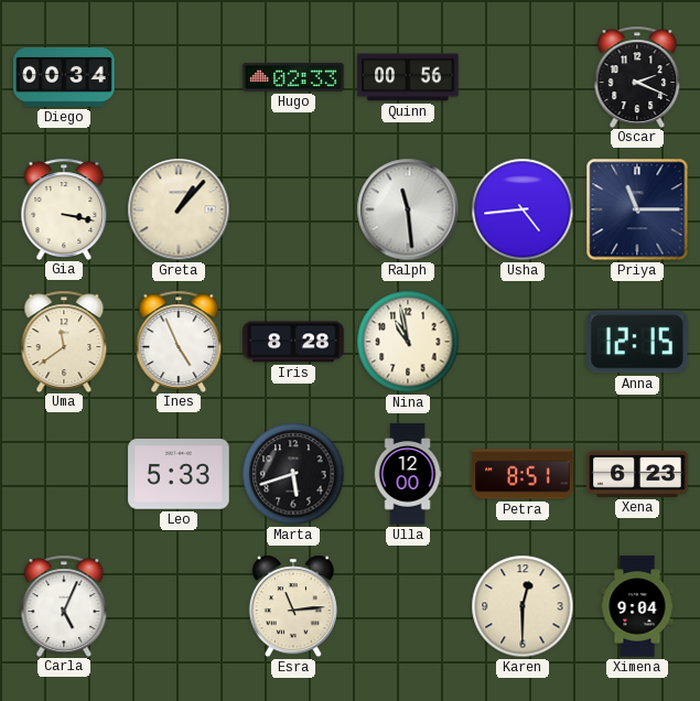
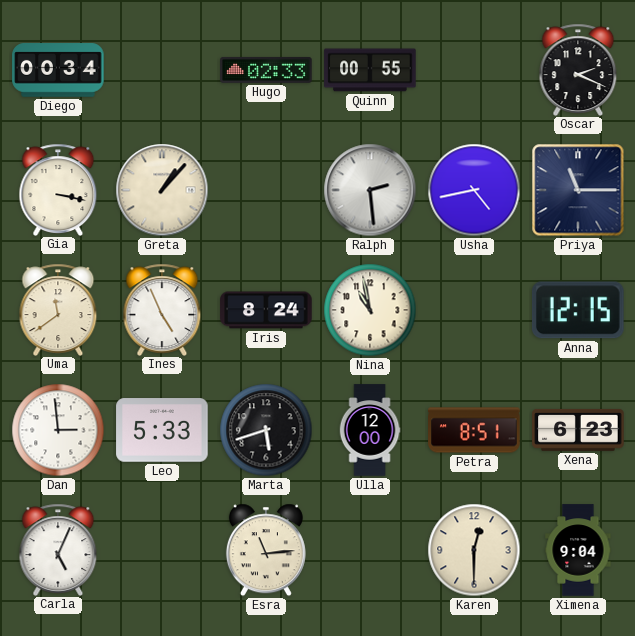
Quinn: 00:56 -> 00:55
Ralph: 11:29 -> 2:29
Usha: 4:44 -> 4:43
Iris: 8:28 -> 8:24
Dan: none -> 2:59
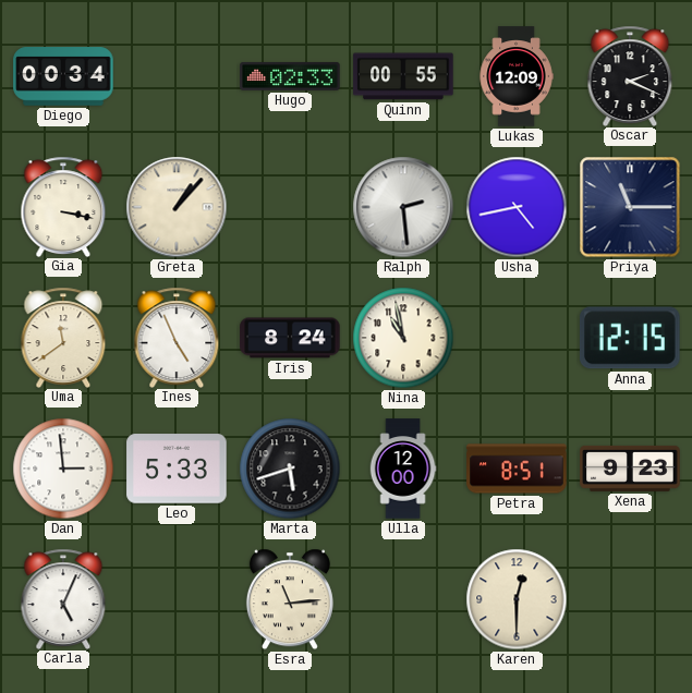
Lukas: none -> 12:09
Xena: 6:23 -> 9:23
Ximena: 9:04 -> none
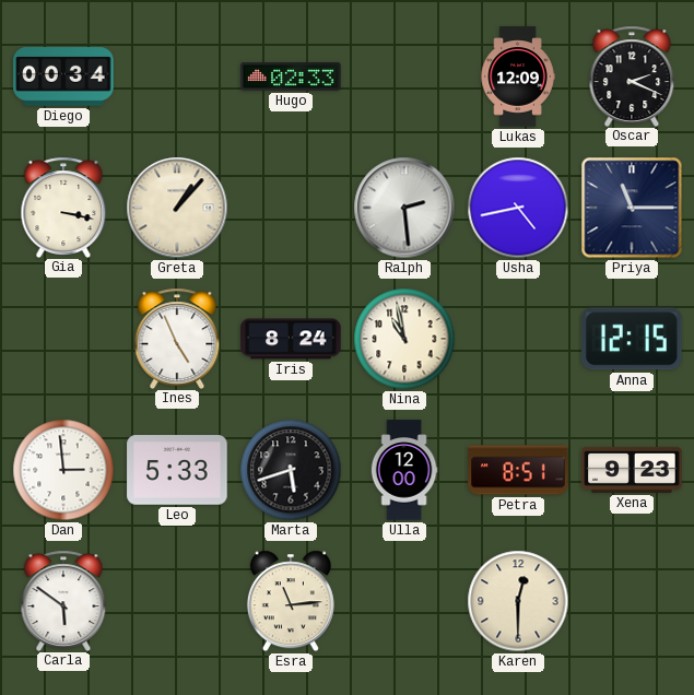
Quinn: 00:55 -> none
Uma: 11:39 -> none
Carla: 5:04 -> 5:51
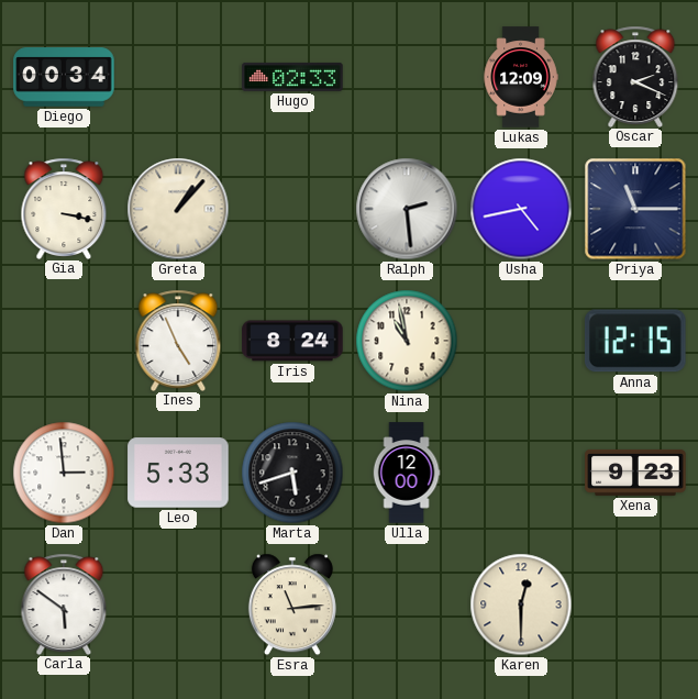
Petra: 8:51 -> none
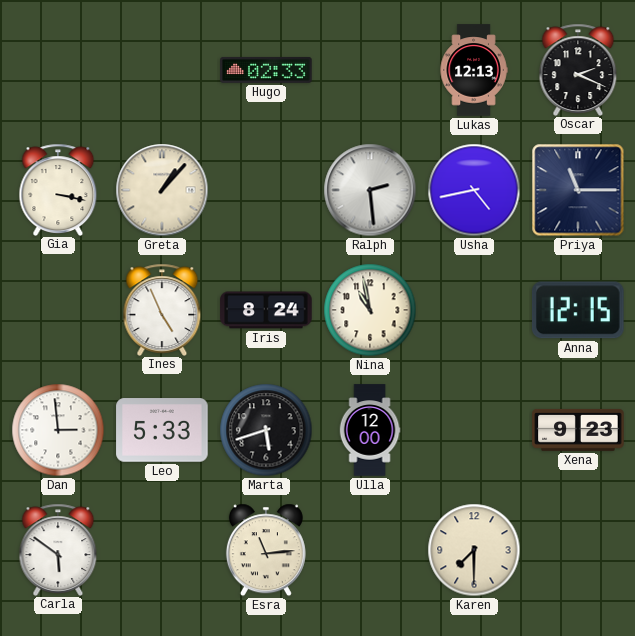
Diego: 00:34 -> none
Lukas: 12:09 -> 12:13
Karen: 12:30 -> 7:30
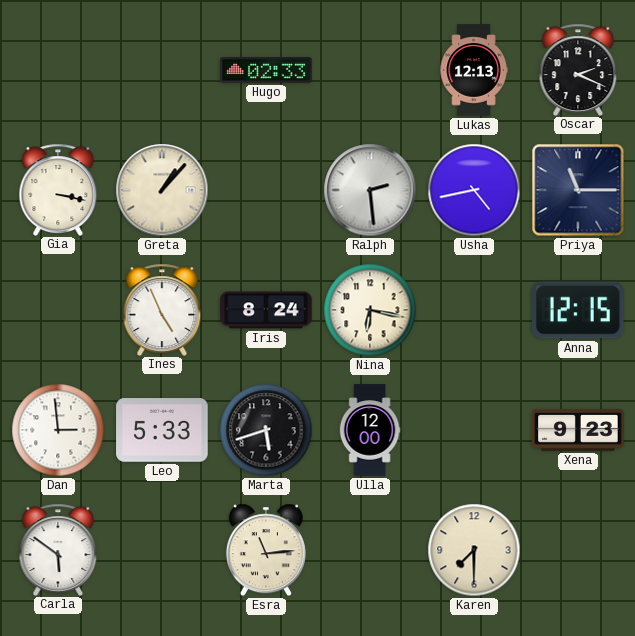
Nina: 10:58 -> 6:17
